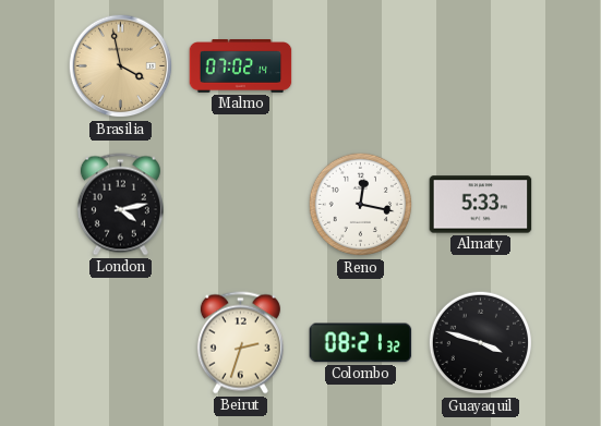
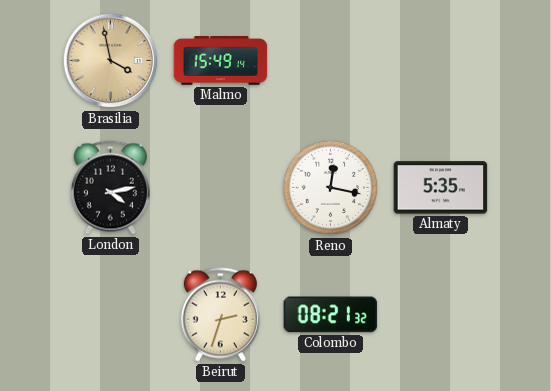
Malmo: 07:02 -> 15:49
Almaty: 5:33 -> 5:35
Guayaquil: 3:48 -> none
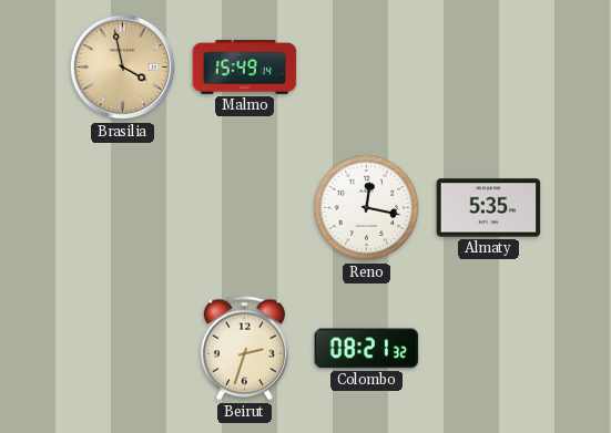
London: 4:13 -> none
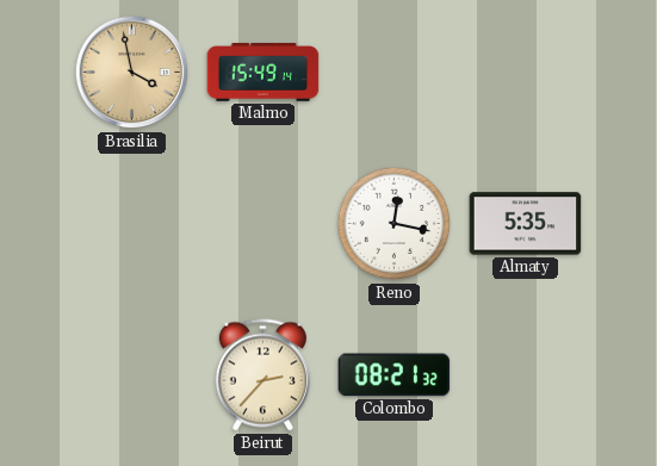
Beirut: 2:33 -> 2:37
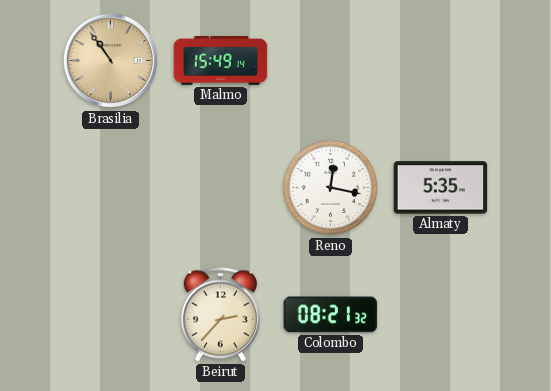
Brasilia: 3:58 -> 10:54
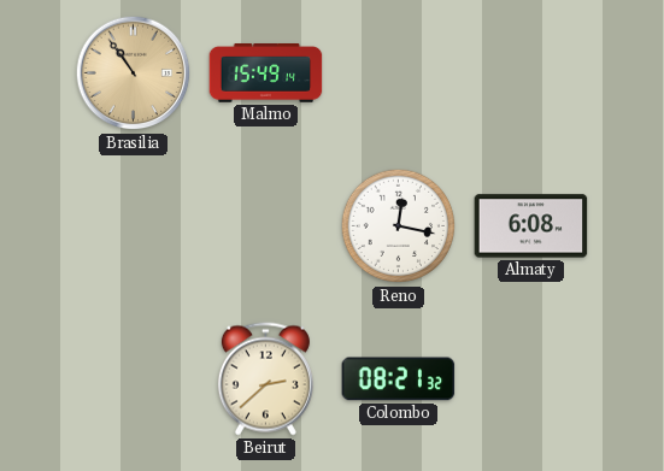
Almaty: 5:35 -> 6:08
Beirut: 2:37 -> 2:38
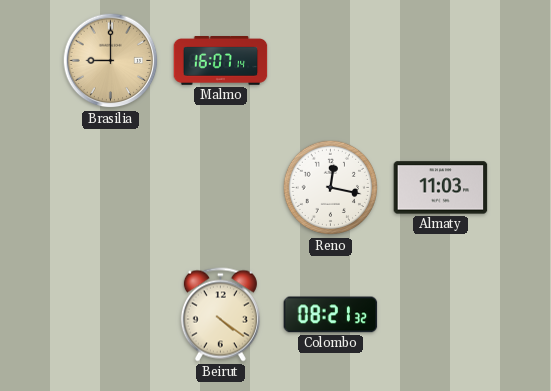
Brasilia: 10:54 -> 9:00
Malmo: 15:49 -> 16:07
Almaty: 6:08 -> 11:03
Beirut: 2:38 -> 4:21
